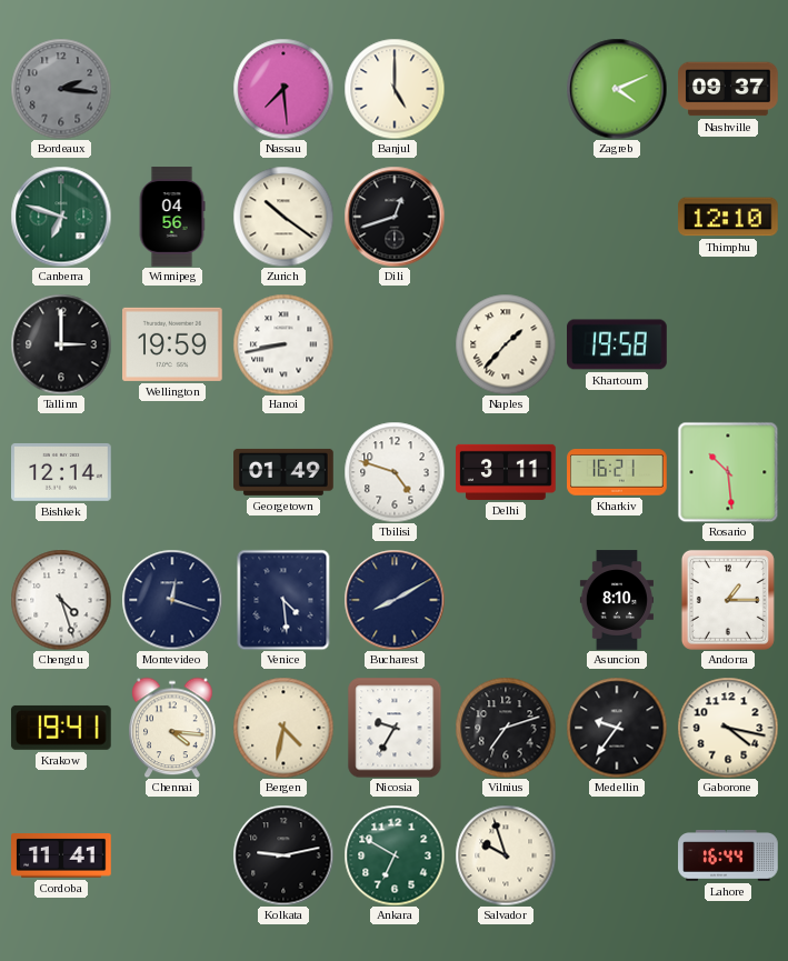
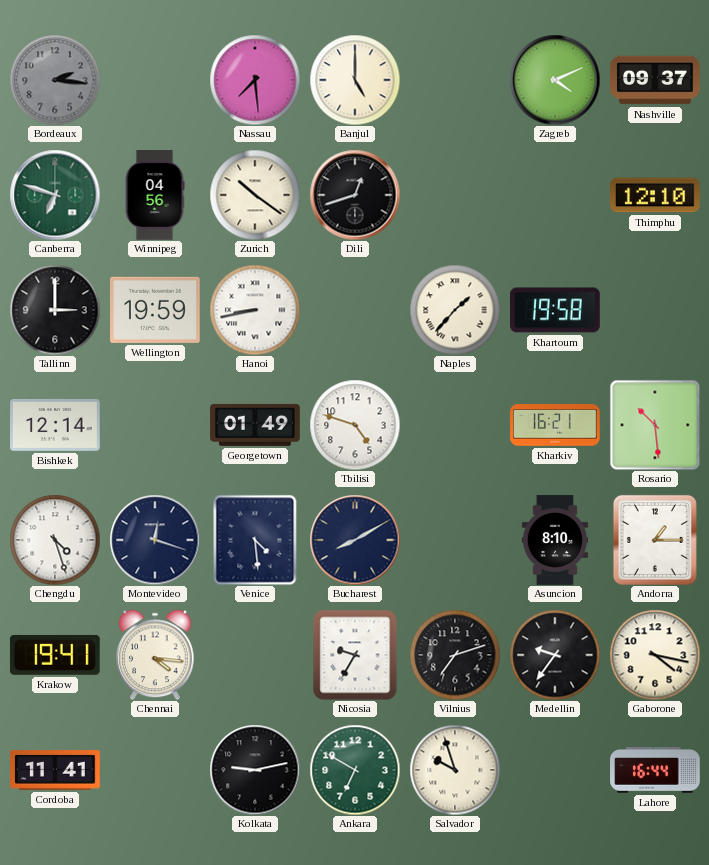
Delhi: 3:11 -> none
Bergen: 4:32 -> none
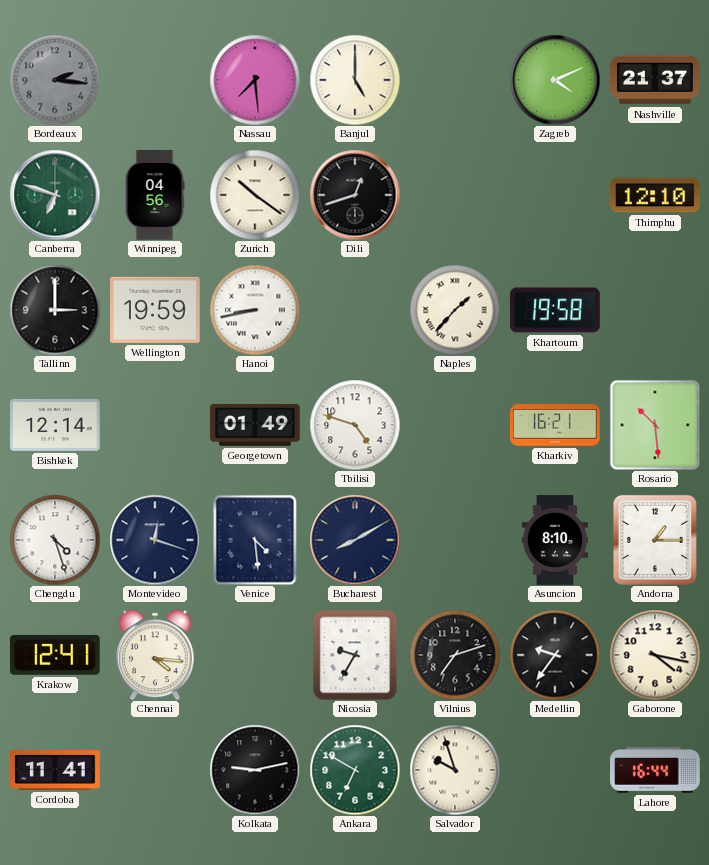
Nashville: 09:37 -> 21:37
Krakow: 19:41 -> 12:41
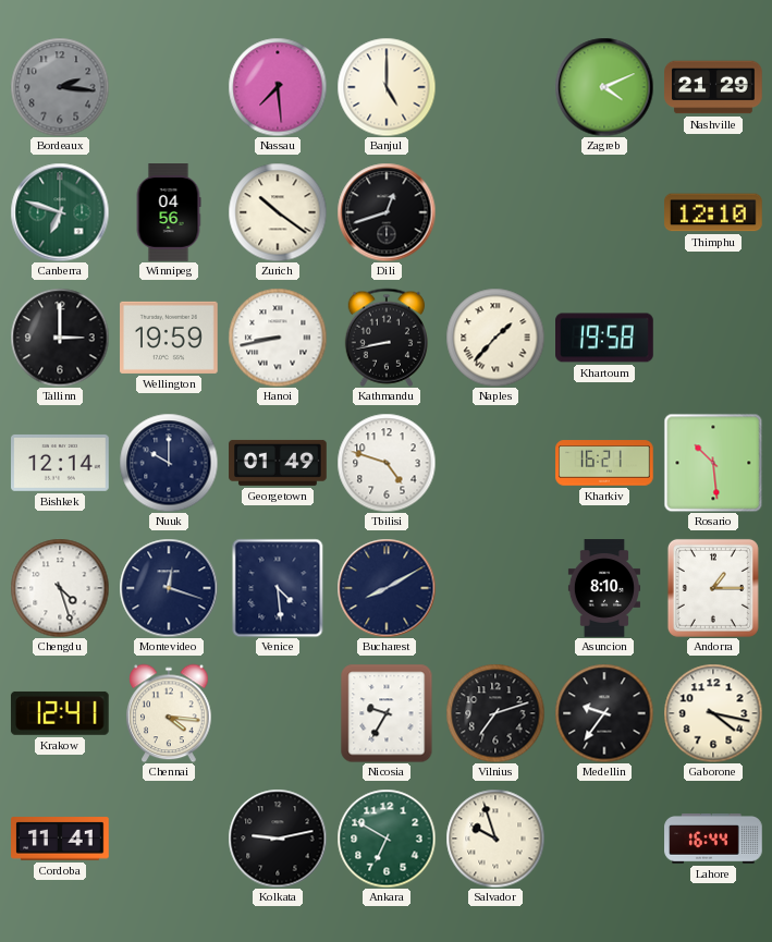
Nashville: 21:37 -> 21:29
Kathmandu: none -> 8:43
Nuuk: none -> 10:00
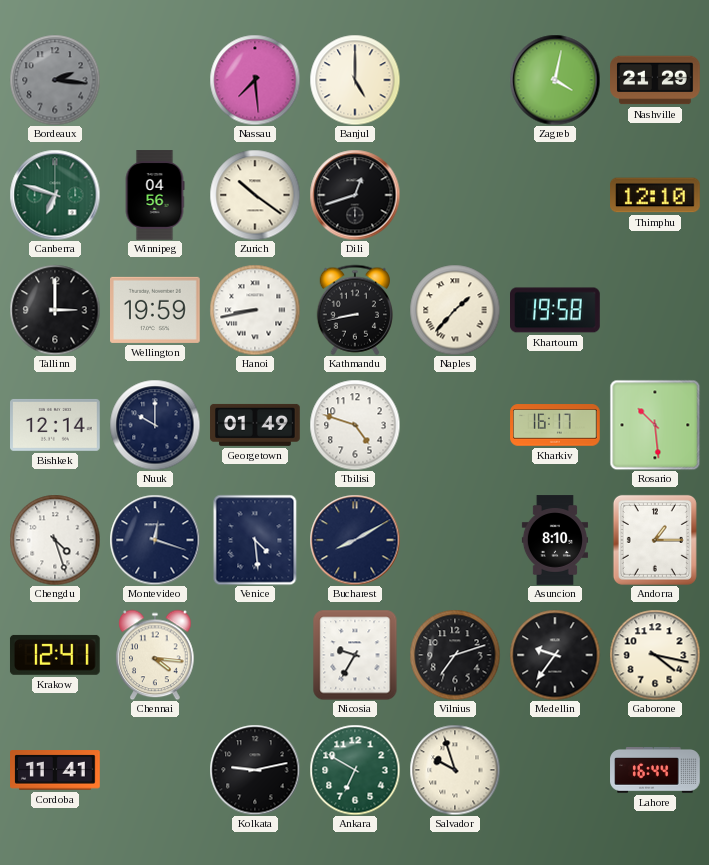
Zagreb: 4:11 -> 4:02
Kharkiv: 16:21 -> 16:17
